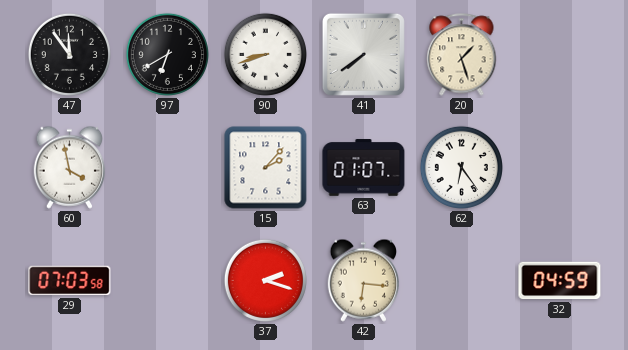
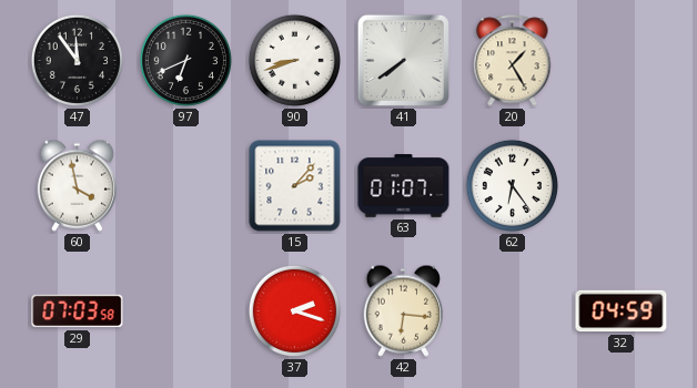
97: 6:40 -> 6:41
20: 1:27 -> 1:25
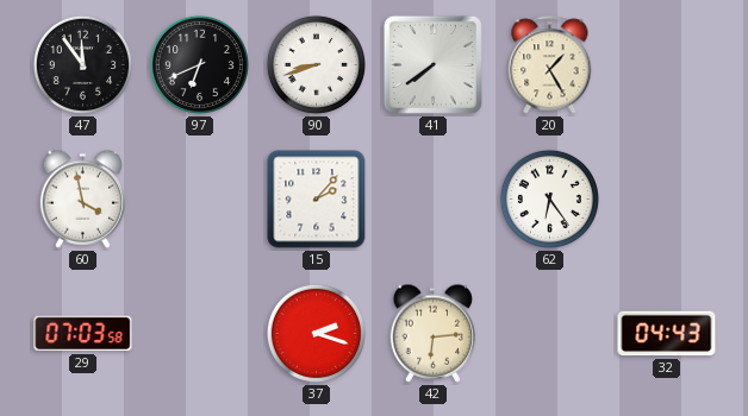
63: 01:07 -> none
42: 6:16 -> 6:14
32: 04:59 -> 04:43
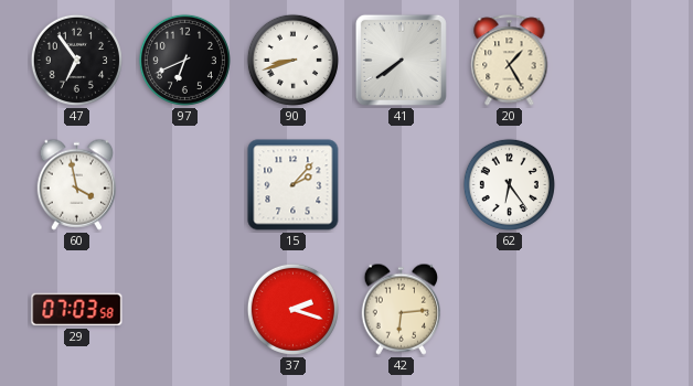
47: 11:54 -> 6:54
32: 04:43 -> none
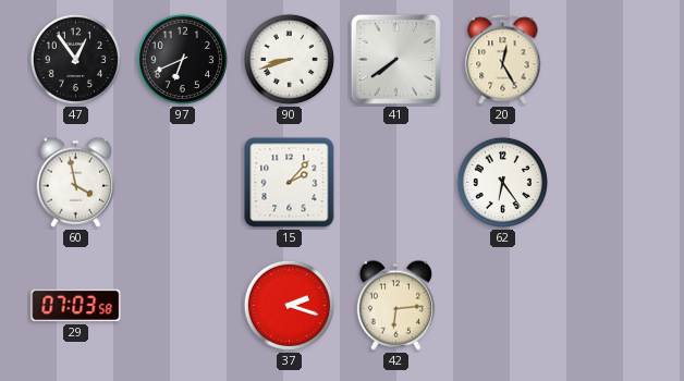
47: 6:54 -> 12:54
20: 1:25 -> 12:25
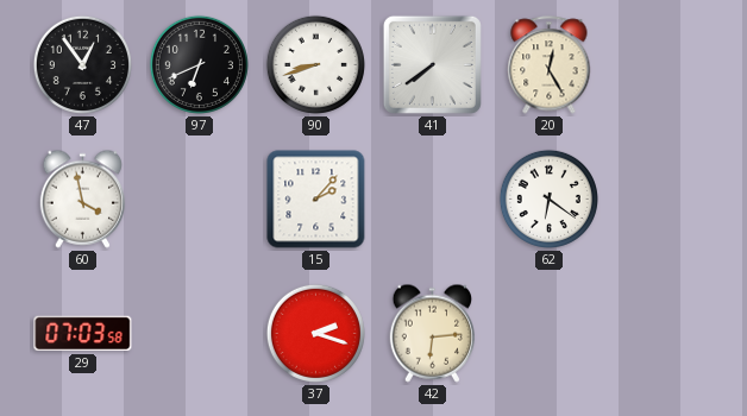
62: 6:24 -> 6:21
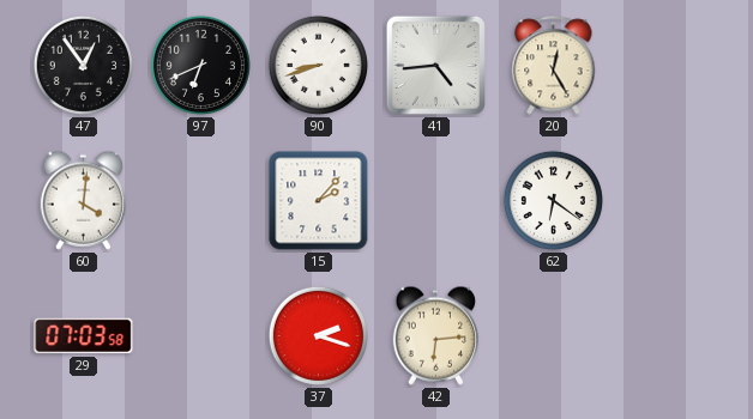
41: 7:39 -> 4:44
60: 3:58 -> 4:01
